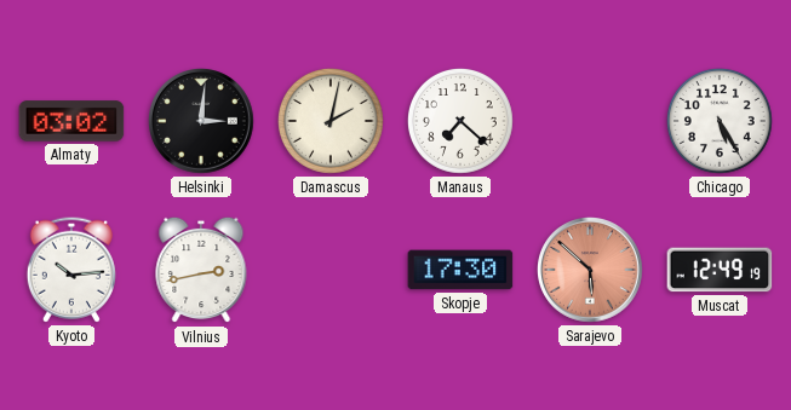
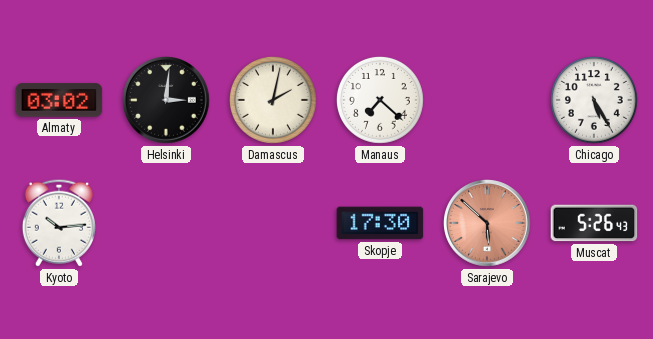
Vilnius: 2:43 -> none
Muscat: 12:49 -> 5:26
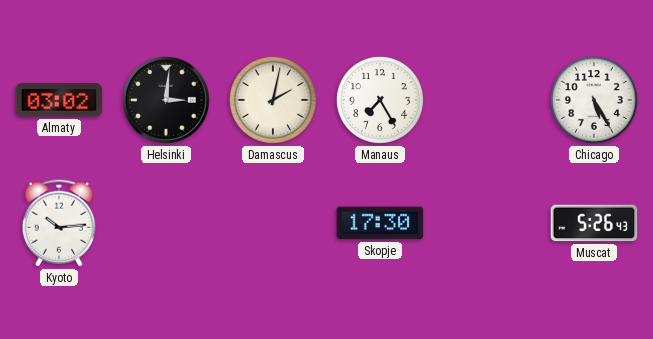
Manaus: 7:22 -> 7:25
Sarajevo: 5:52 -> none
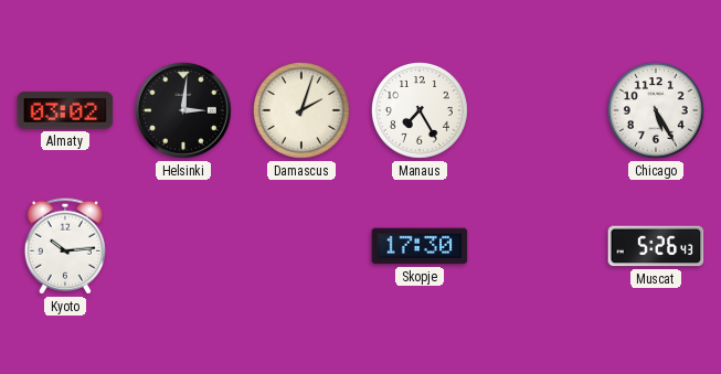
Damascus: 2:02 -> 2:03
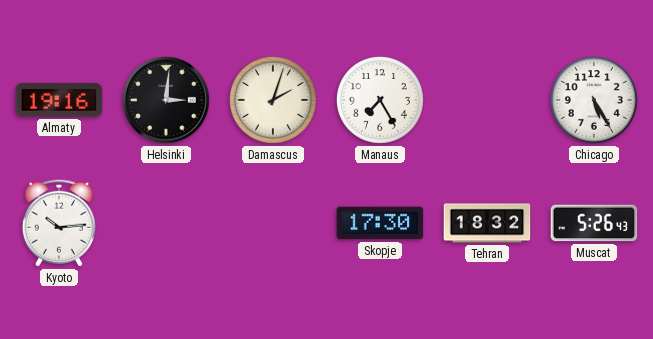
Almaty: 03:02 -> 19:16
Tehran: none -> 18:32
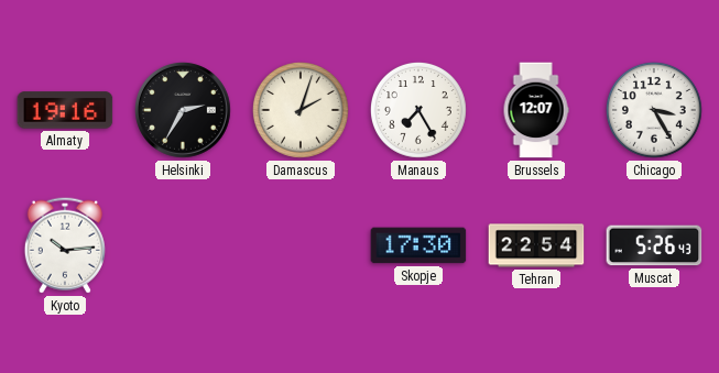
Helsinki: 3:01 -> 2:35
Brussels: none -> 12:07
Chicago: 5:25 -> 3:25
Tehran: 18:32 -> 22:54
